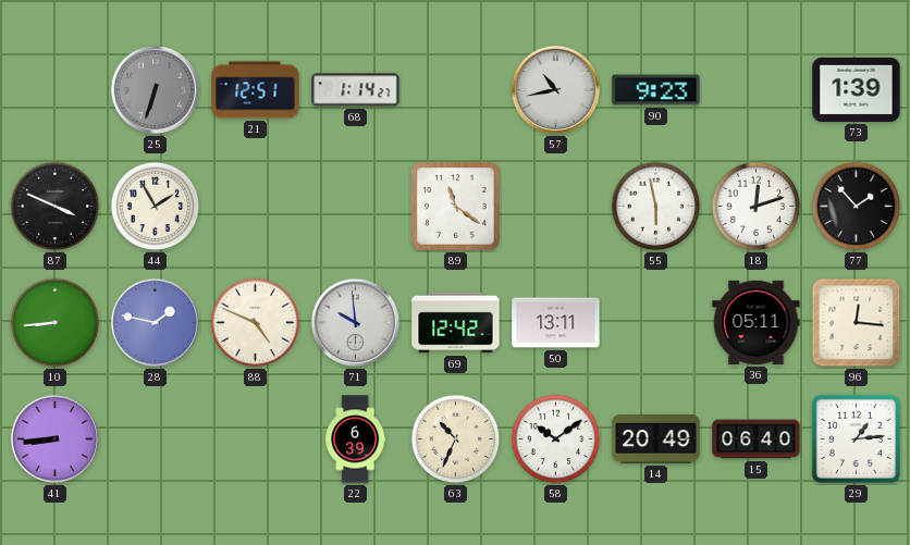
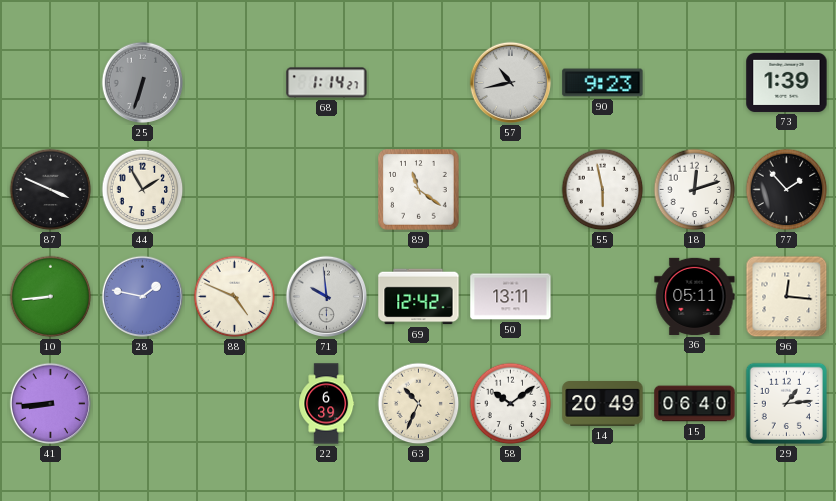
21: 12:51 -> none
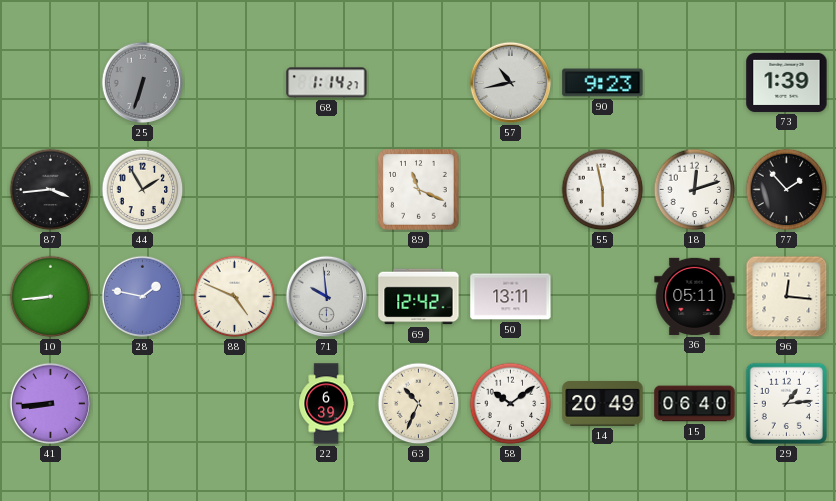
87: 3:49 -> 3:44
89: 11:21 -> 11:19
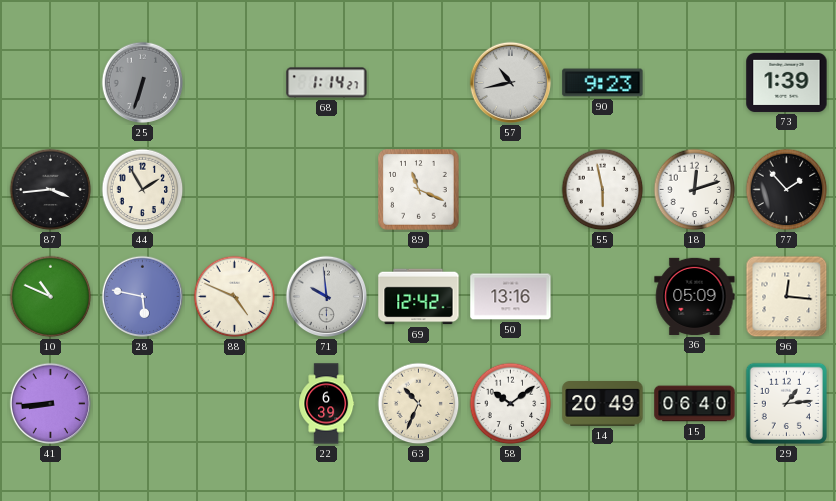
10: 8:44 -> 10:49
28: 1:47 -> 5:47
50: 13:11 -> 13:16
36: 05:11 -> 05:09
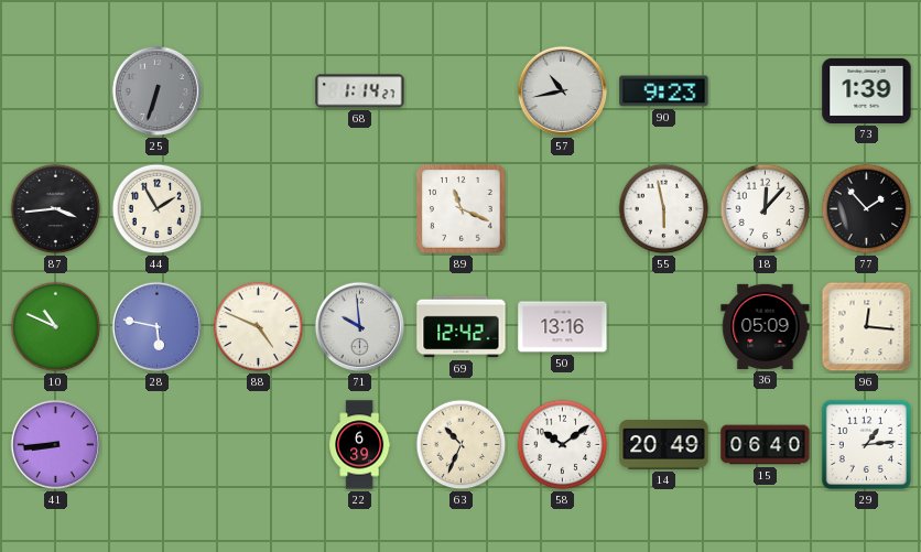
18: 12:12 -> 12:07
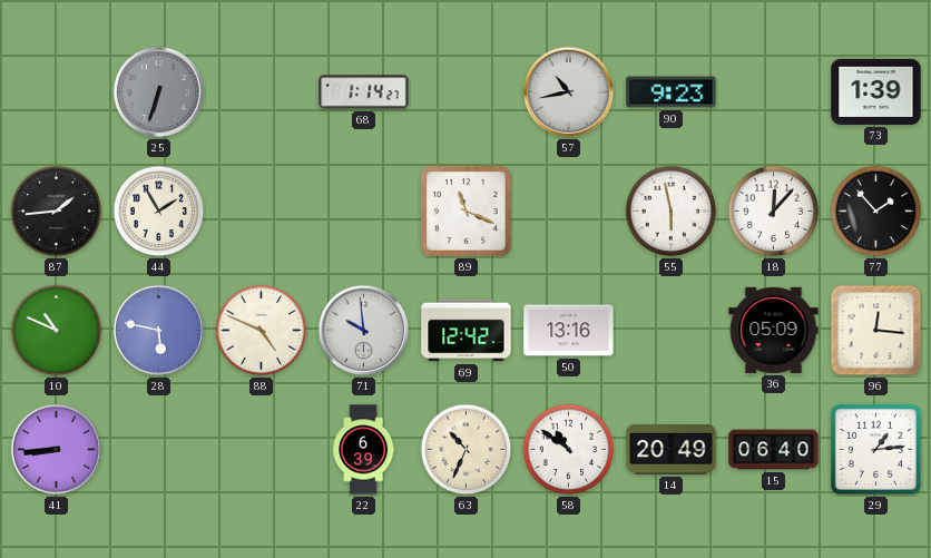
87: 3:44 -> 1:44
58: 10:09 -> 10:51
